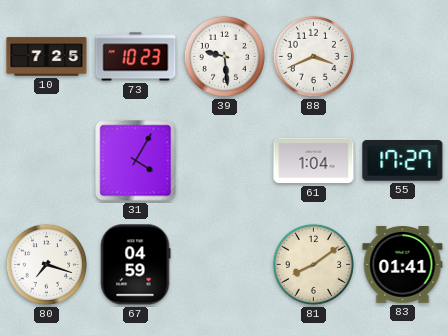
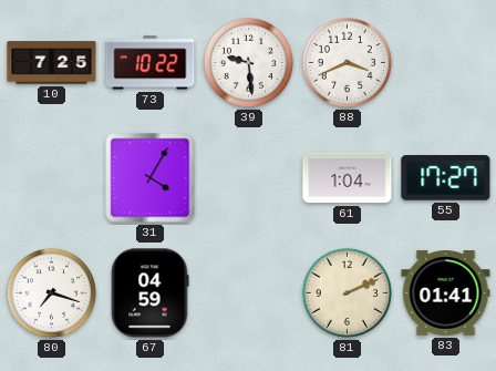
73: 10:23 -> 10:22
81: 8:09 -> 2:11
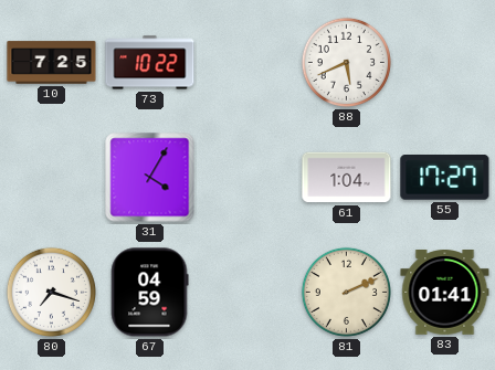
39: 9:29 -> none
88: 3:41 -> 5:41
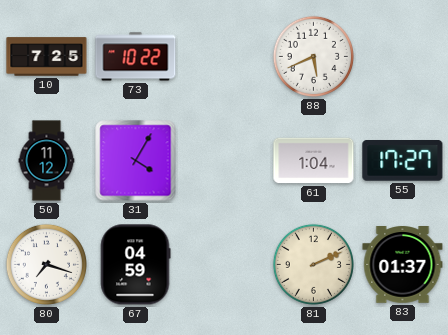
50: none -> 11:12
83: 01:41 -> 01:37
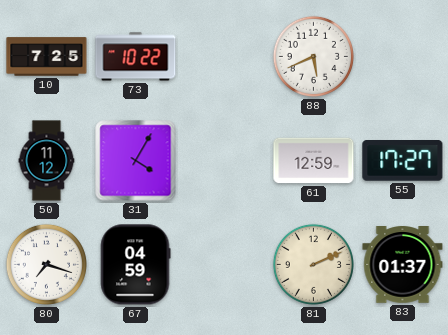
61: 1:04 -> 12:59
